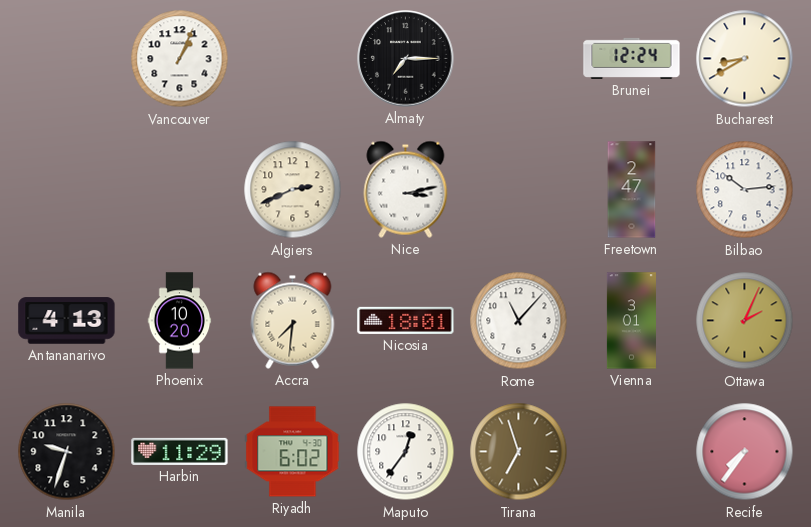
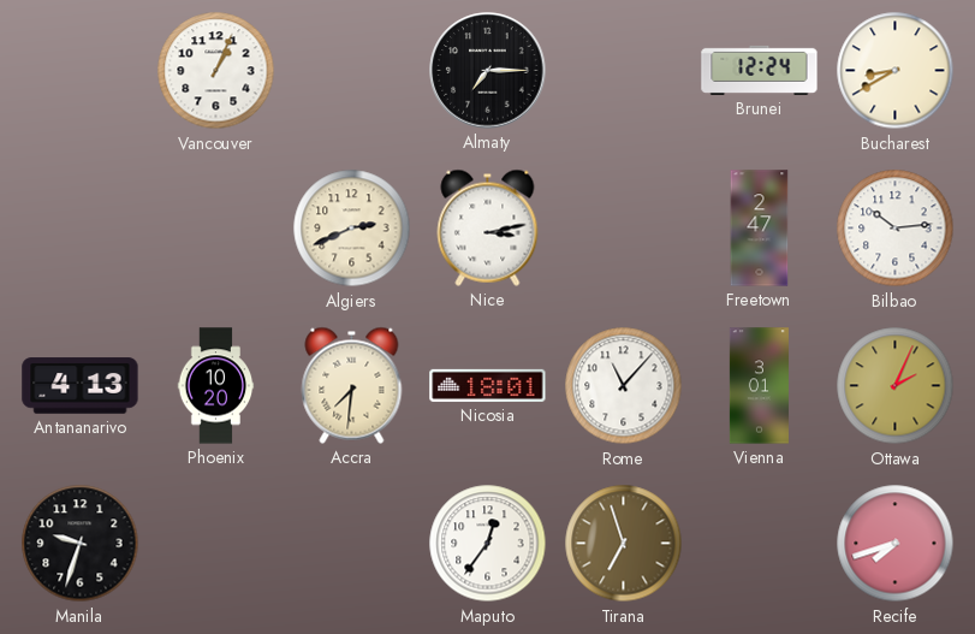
Harbin: 11:29 -> none
Riyadh: 6:02 -> none
Recife: 7:36 -> 7:42
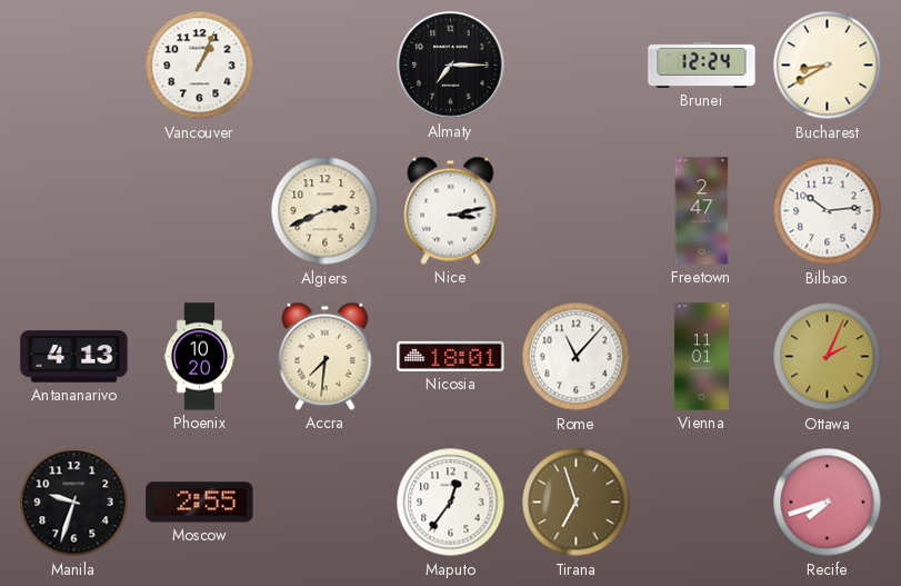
Vienna: 3:01 -> 11:01
Moscow: none -> 2:55
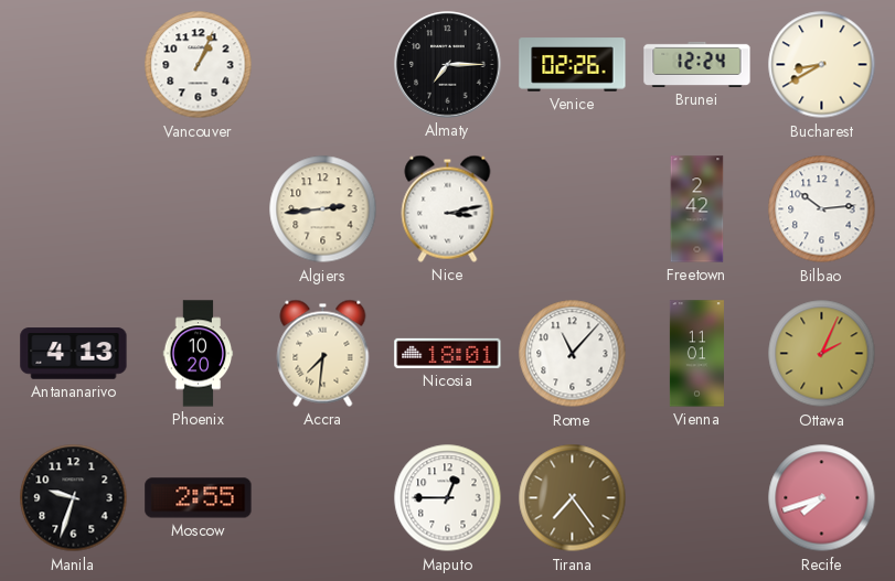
Venice: none -> 02:26
Algiers: 2:41 -> 2:44
Freetown: 2:47 -> 2:42
Maputo: 12:36 -> 12:45
Tirana: 6:57 -> 7:24
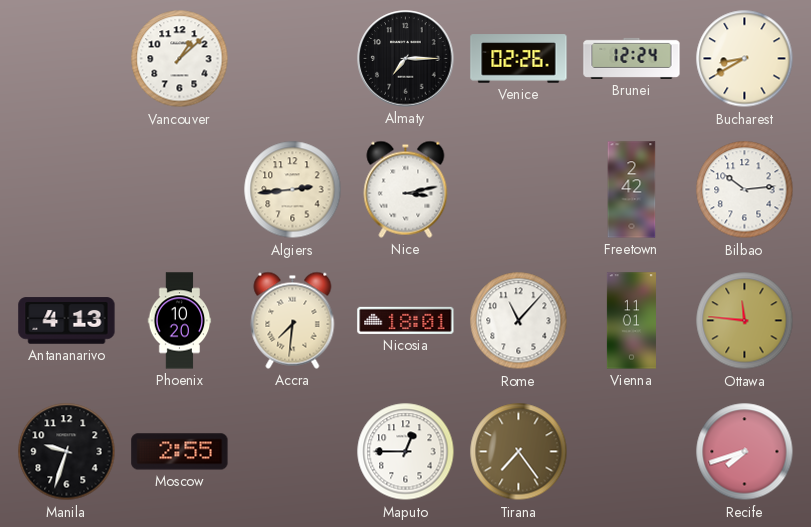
Vancouver: 1:04 -> 1:08
Ottawa: 2:04 -> 11:46
